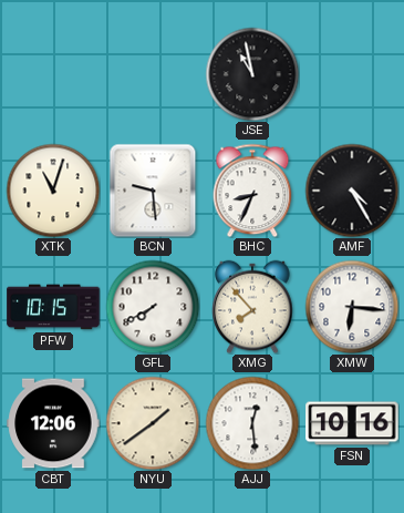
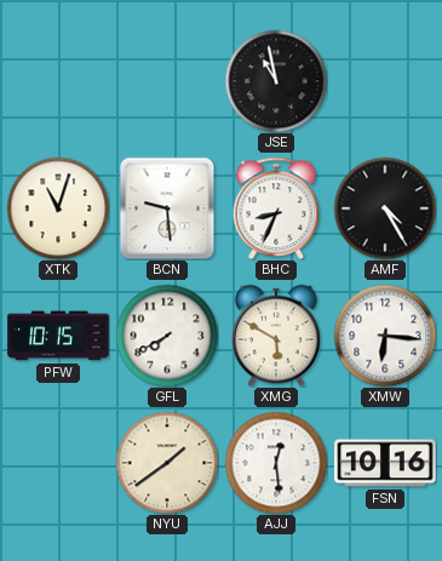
XMG: 7:53 -> 5:50
CBT: 12:06 -> none
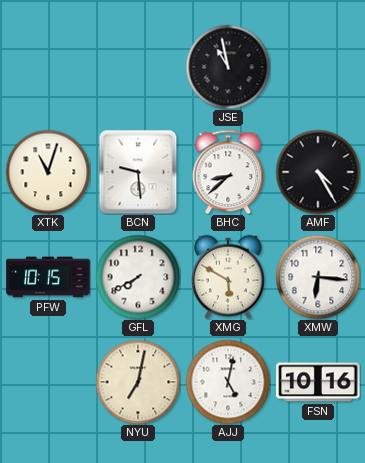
BHC: 8:34 -> 8:38
NYU: 1:39 -> 7:02
AJJ: 12:29 -> 5:02
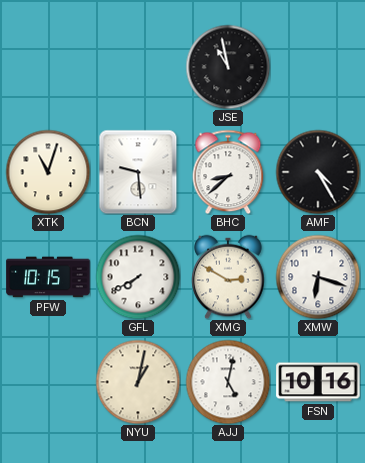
XMG: 5:50 -> 2:50
XMW: 6:16 -> 6:18
NYU: 7:02 -> 1:02
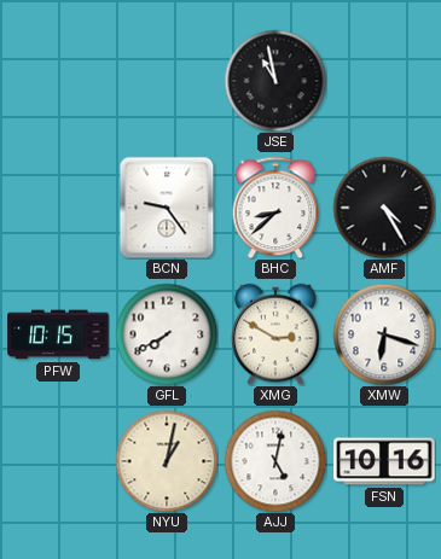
XTK: 11:03 -> none
BCN: 9:29 -> 9:24
